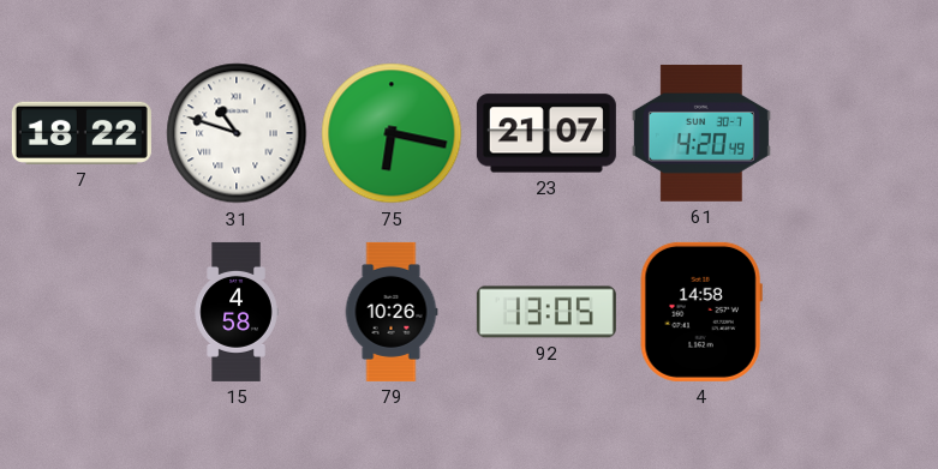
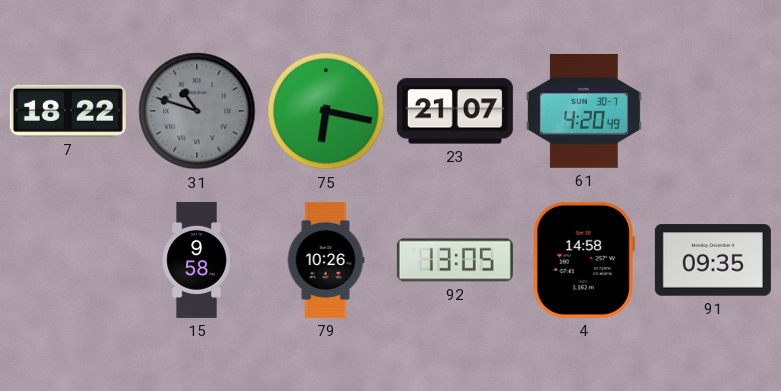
31 dial: white -> grey
15: 4:58 -> 9:58
91: none -> 09:35
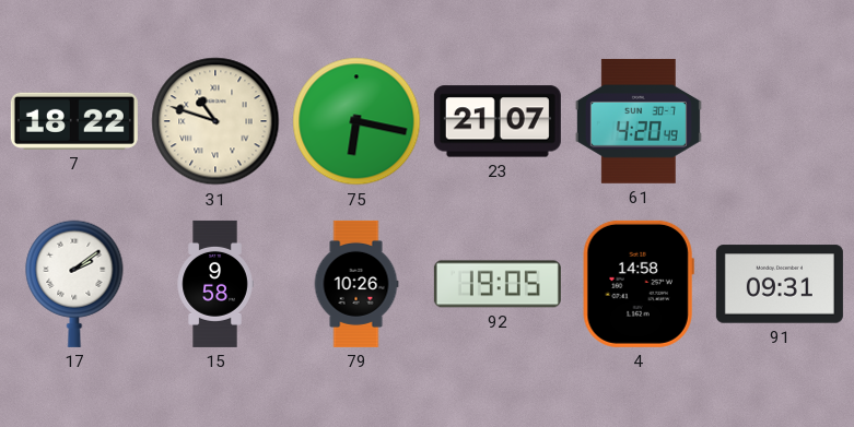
31 dial: grey -> cream
17: none -> 2:09
92: 13:05 -> 19:05
91: 09:35 -> 09:31
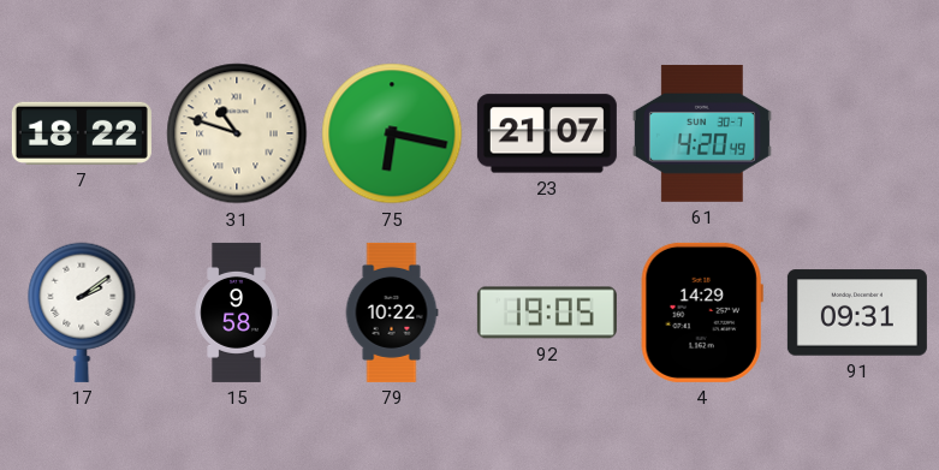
79: 10:26 -> 10:22
4: 14:58 -> 14:29
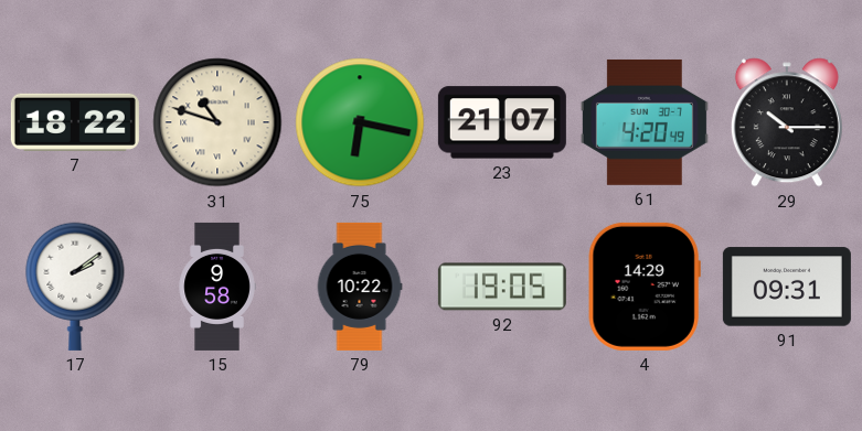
29: none -> 10:15
